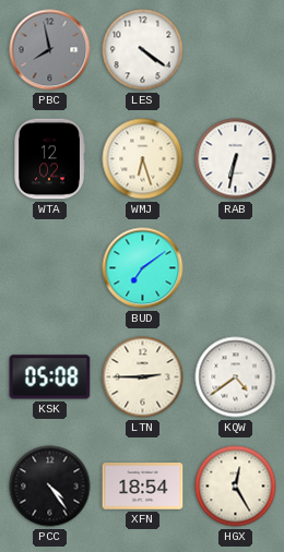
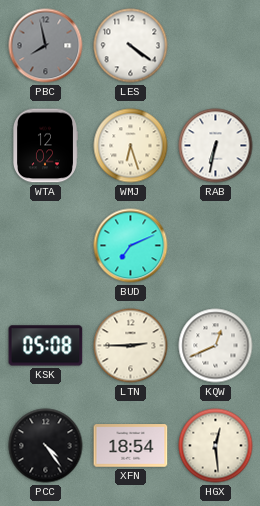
BUD: 7:09 -> 7:11
KQW: 4:39 -> 12:41
HGX: 12:25 -> 12:29
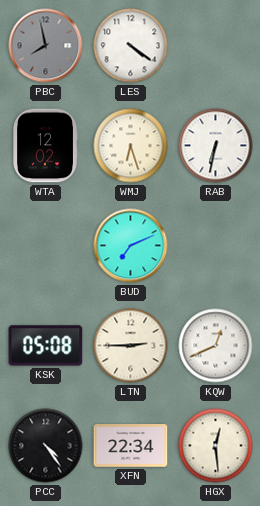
XFN: 18:54 -> 22:34
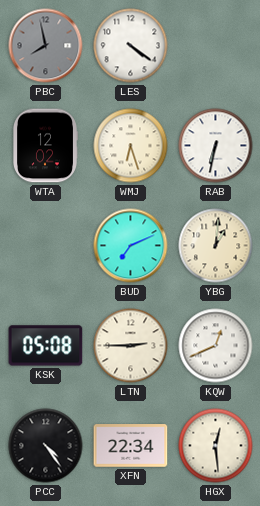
YBG: none -> 1:01
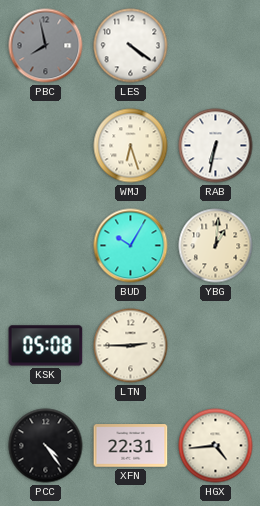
WTA: 12:02 -> none
BUD: 7:11 -> 10:05
KQW: 12:41 -> none
XFN: 22:34 -> 22:31
HGX: 12:29 -> 4:44
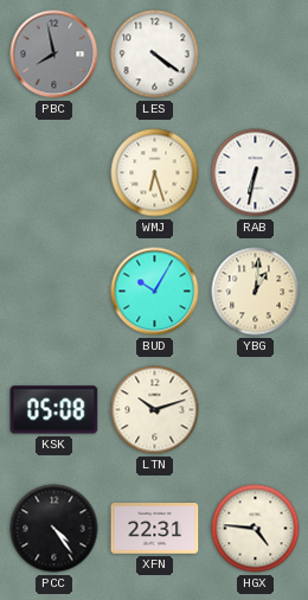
LTN: 2:45 -> 10:12
HGX: 4:44 -> 4:46
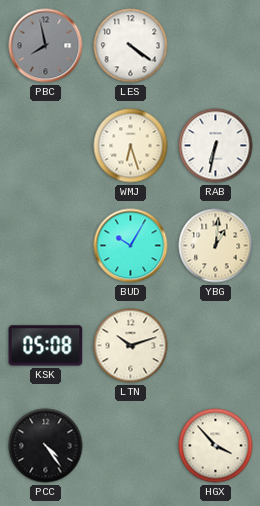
XFN: 22:31 -> none
HGX: 4:46 -> 3:53
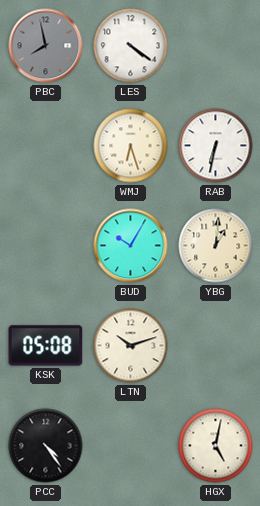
HGX: 3:53 -> 5:02
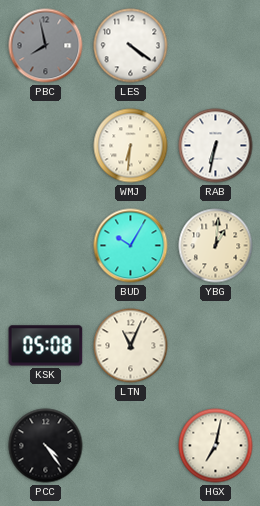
WMJ: 6:27 -> 6:31
LTN: 10:12 -> 11:04
HGX: 5:02 -> 7:02
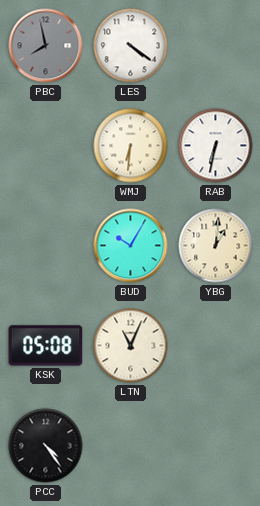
HGX: 7:02 -> none
